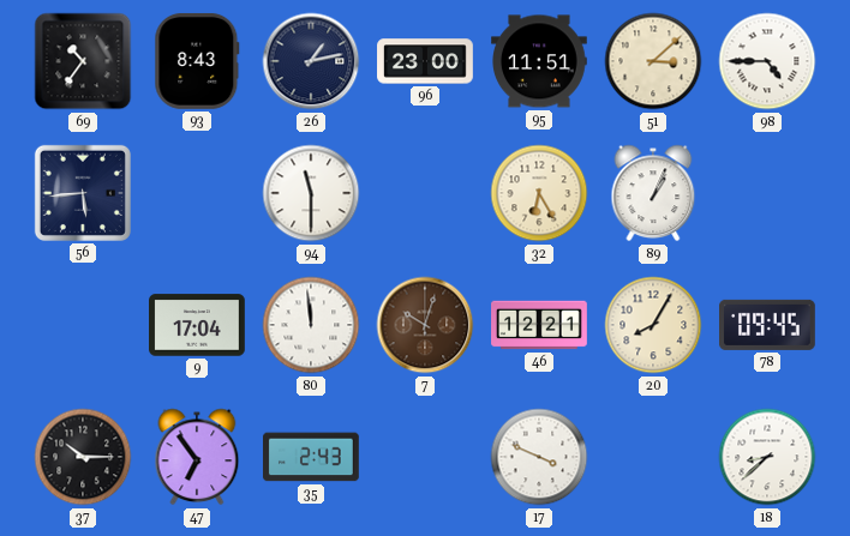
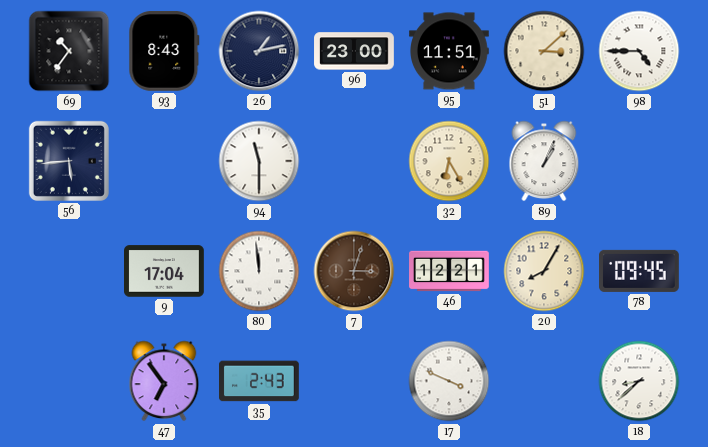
7: 10:03 -> 3:03
37: 10:15 -> none
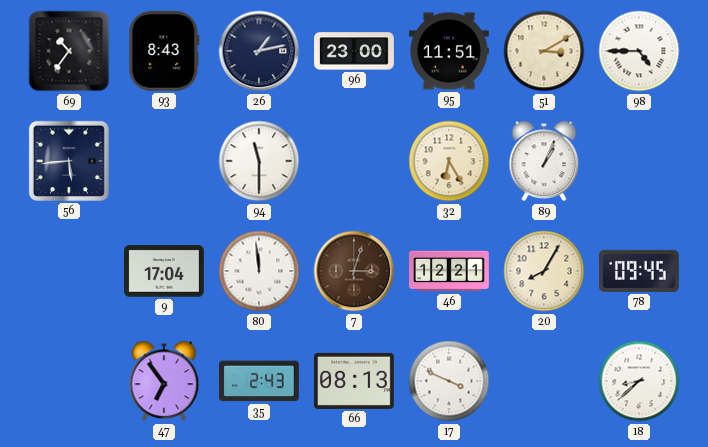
51: 3:08 -> 3:10
66: none -> 08:13
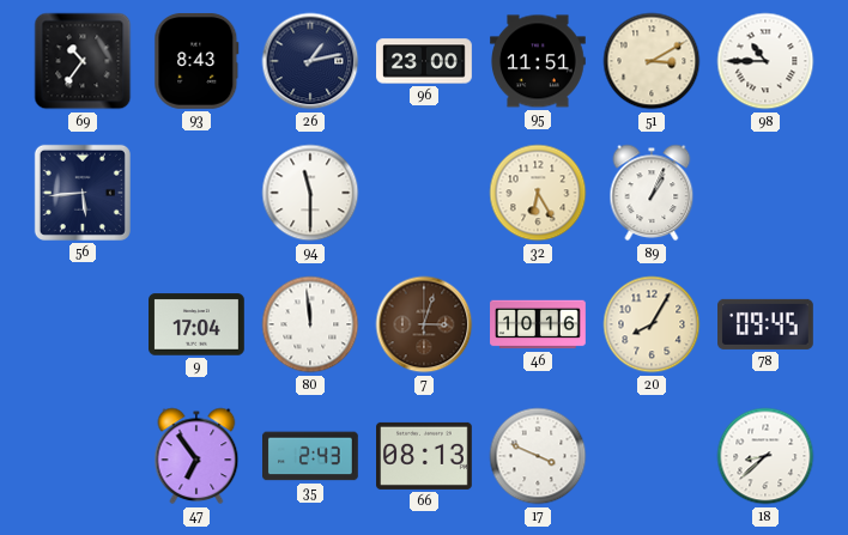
98: 4:45 -> 10:45
46: 12:21 -> 10:16
